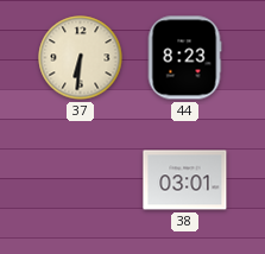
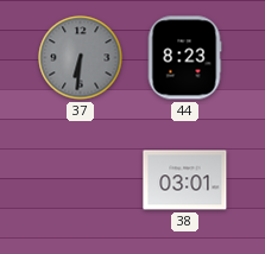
37 dial: cream -> grey
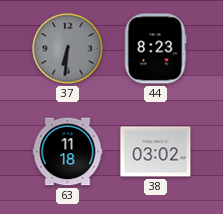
63: none -> 11:18
38: 03:01 -> 03:02
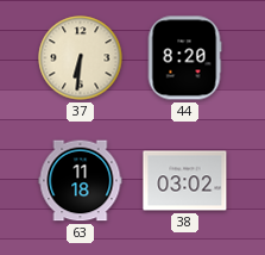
37 dial: grey -> cream
44: 8:23 -> 8:20
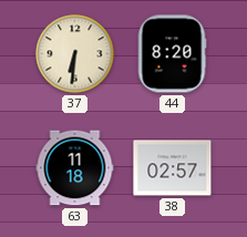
38: 03:02 -> 02:57
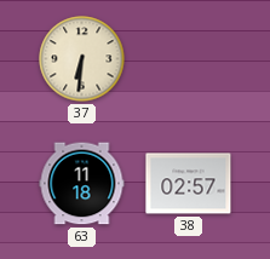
44: 8:20 -> none
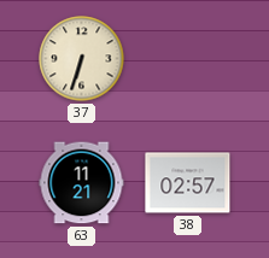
37: 6:31 -> 6:33
63: 11:18 -> 11:21
